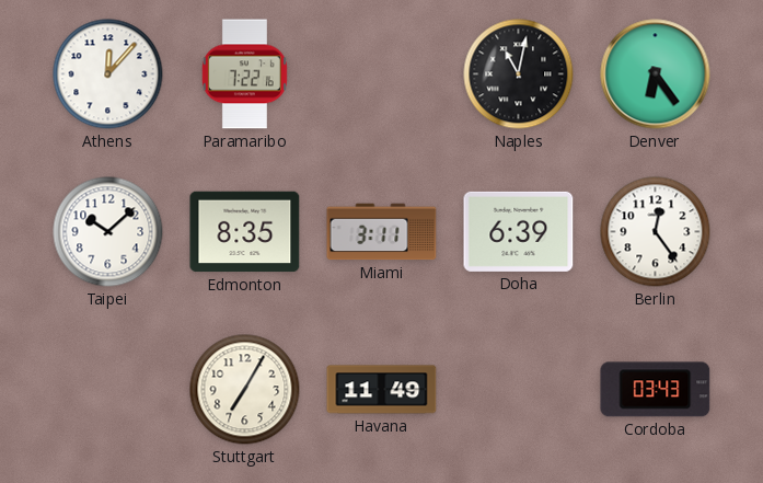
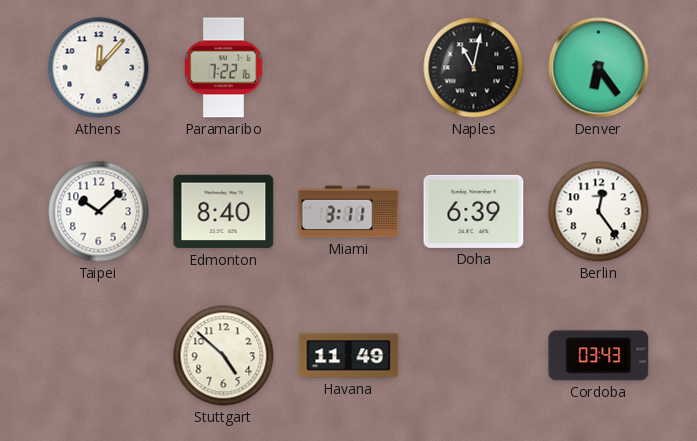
Edmonton: 8:35 -> 8:40
Stuttgart: 7:05 -> 4:52
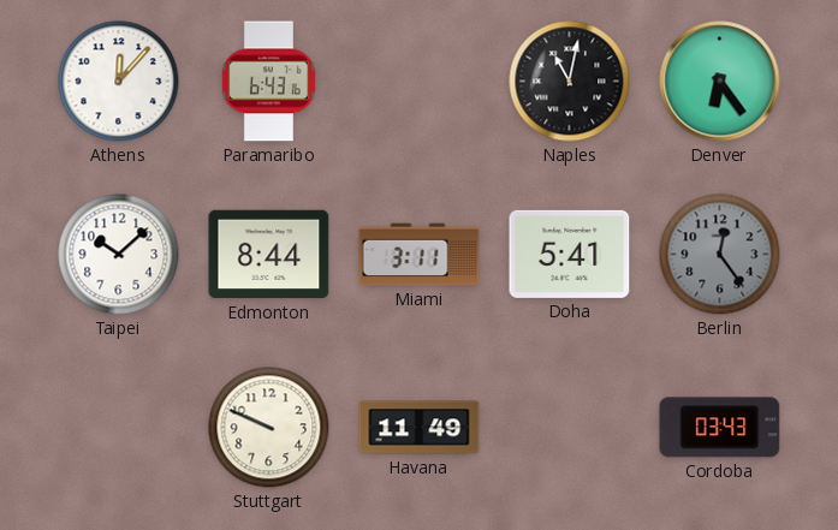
Paramaribo: 7:22 -> 6:43
Edmonton: 8:40 -> 8:44
Doha: 6:39 -> 5:41
Berlin dial: white -> grey
Stuttgart: 4:52 -> 9:49
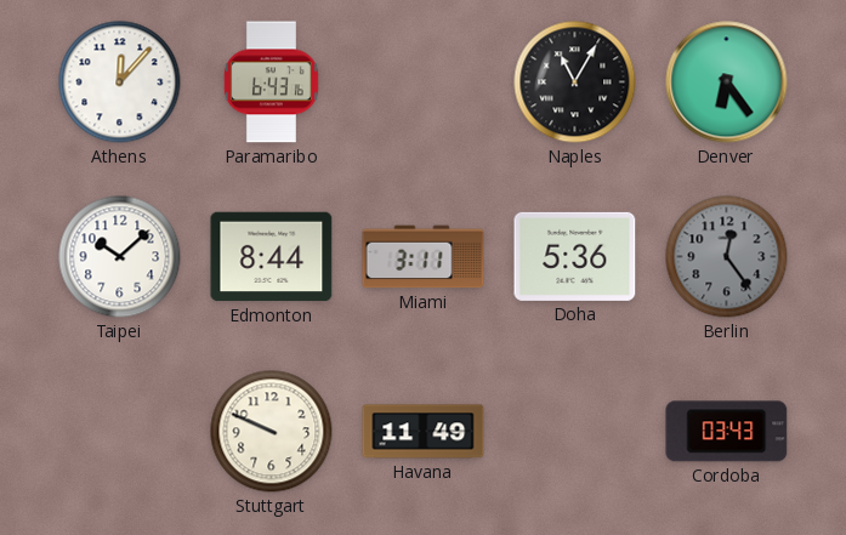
Naples: 11:02 -> 11:05
Doha: 5:41 -> 5:36
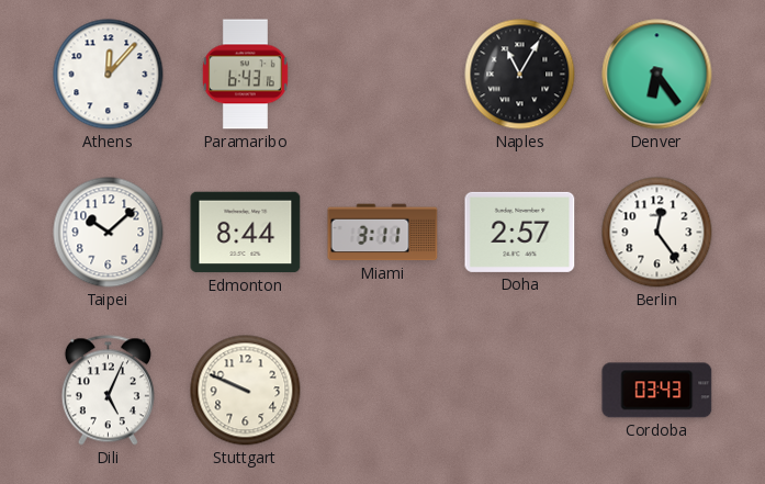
Doha: 5:36 -> 2:57
Berlin dial: grey -> white
Dili: none -> 5:04
Havana: 11:49 -> none
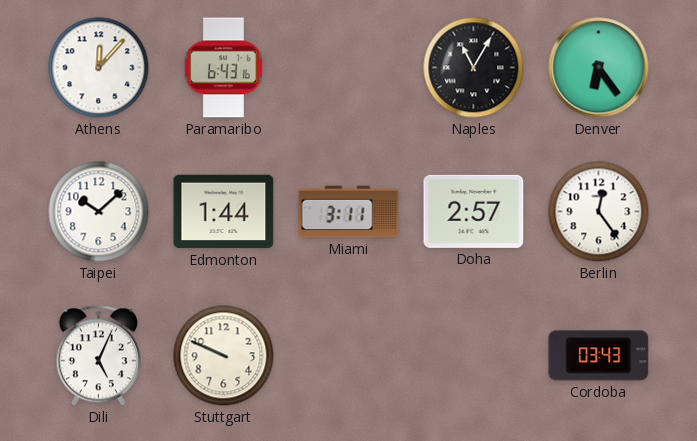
Edmonton: 8:44 -> 1:44
